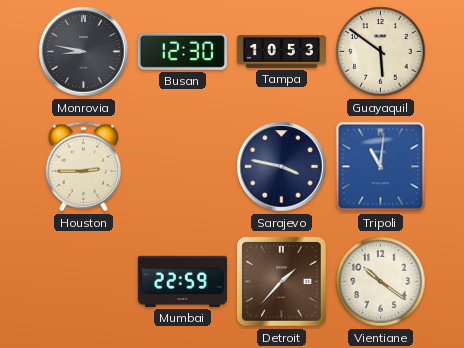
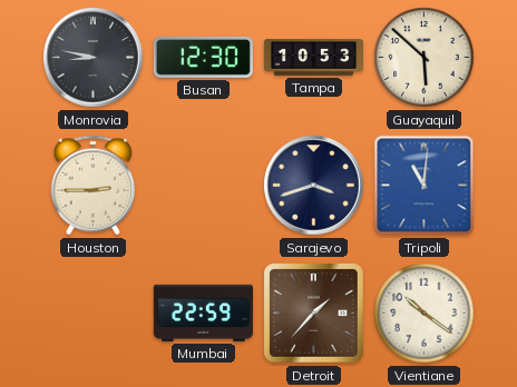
Guayaquil: 5:51 -> 5:52
Sarajevo: 3:47 -> 3:42
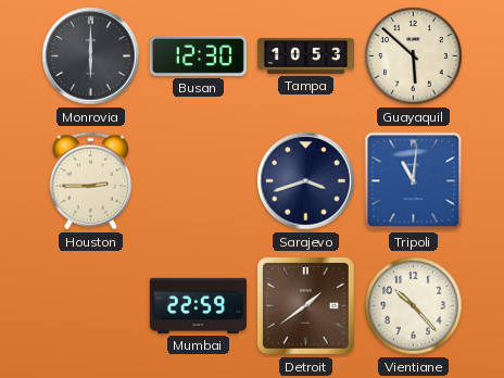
Monrovia: 8:47 -> 6:00
Detroit: 1:37 -> 1:39
Vientiane: 10:21 -> 10:23
